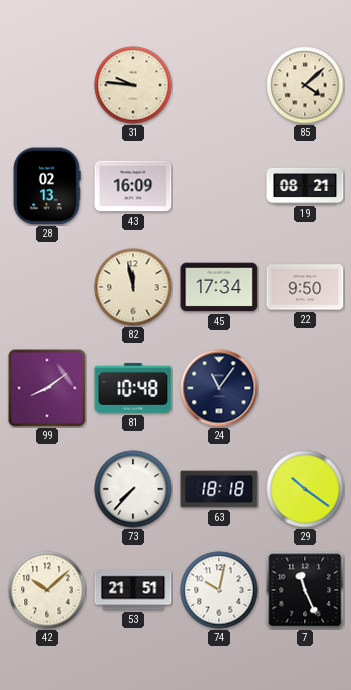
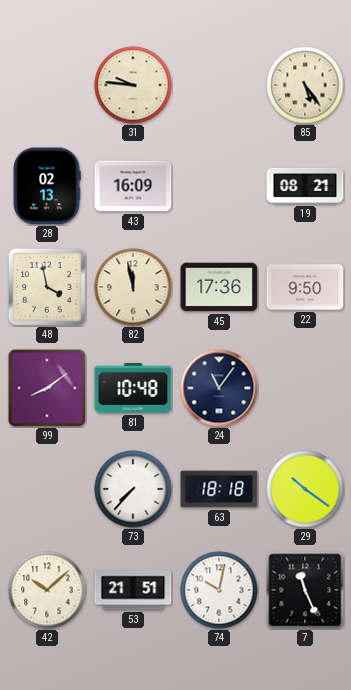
85: 4:08 -> 5:24
48: none -> 3:58
45: 17:34 -> 17:36
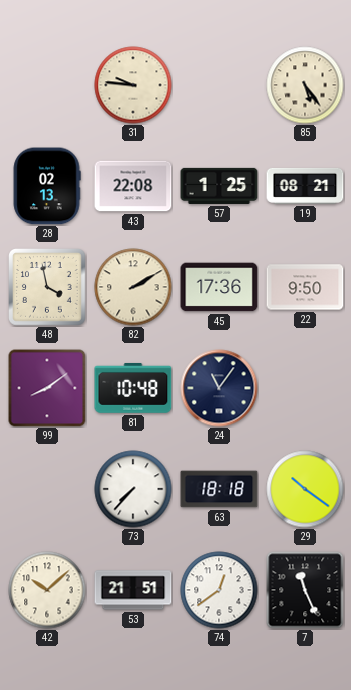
43: 16:09 -> 22:08
57: none -> 1:25
82: 11:58 -> 2:10
74: 10:02 -> 12:39
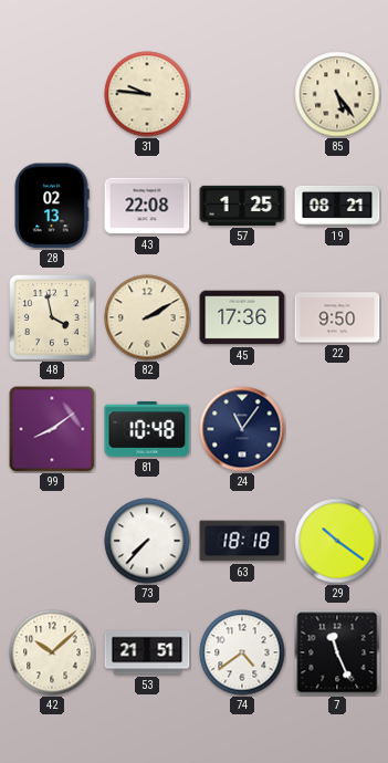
74: 12:39 -> 4:39
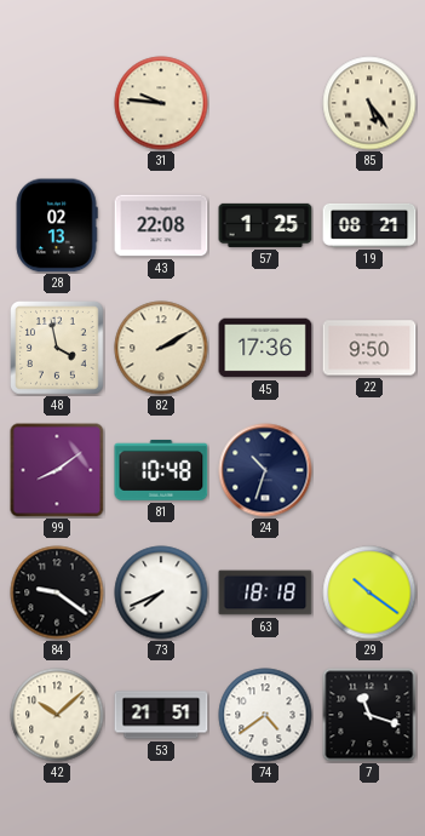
24: 11:06 -> 10:33
84: none -> 9:21
73: 7:37 -> 7:41
7: 11:26 -> 11:18
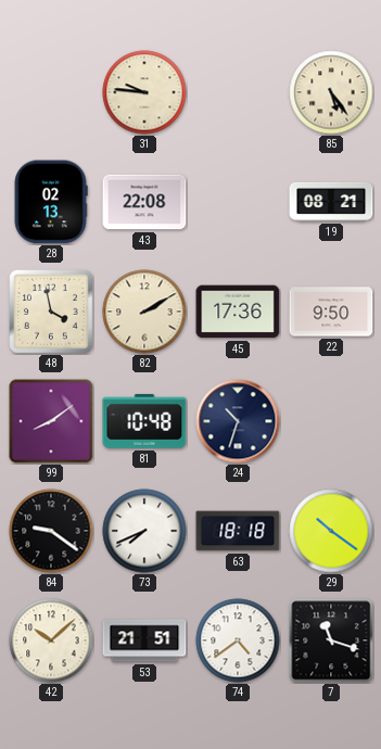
57: 1:25 -> none
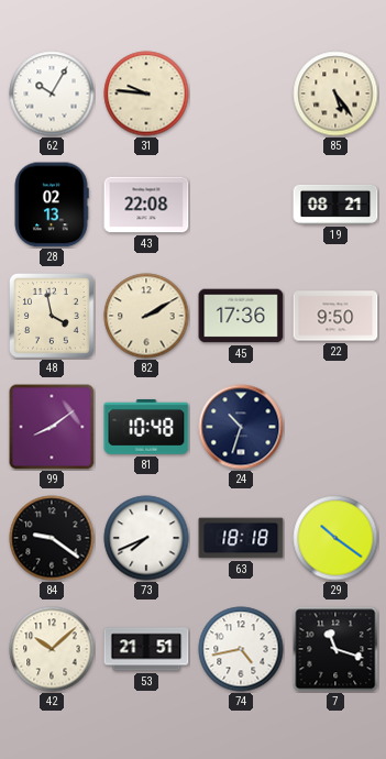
62: none -> 10:05
74: 4:39 -> 4:43
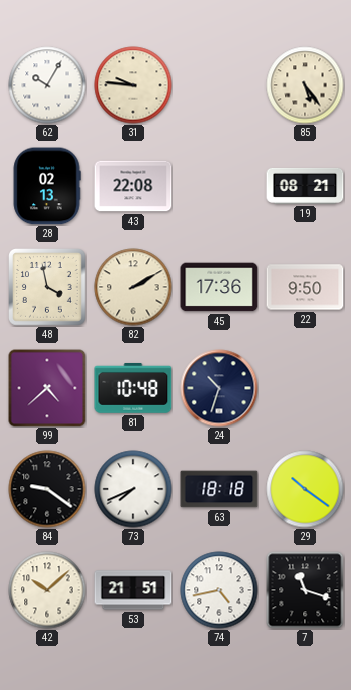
99: 8:09 -> 4:38
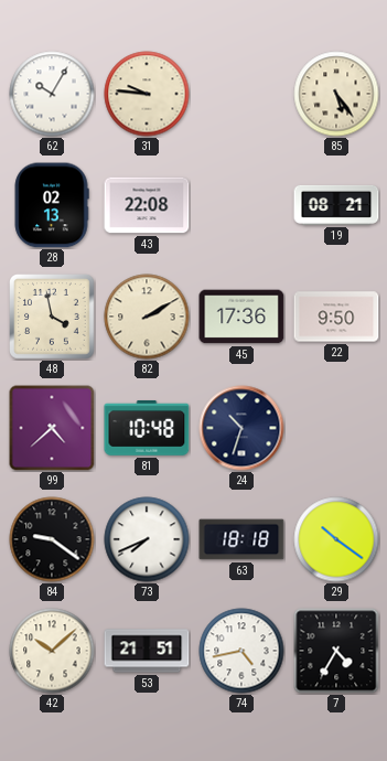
7: 11:18 -> 4:35
